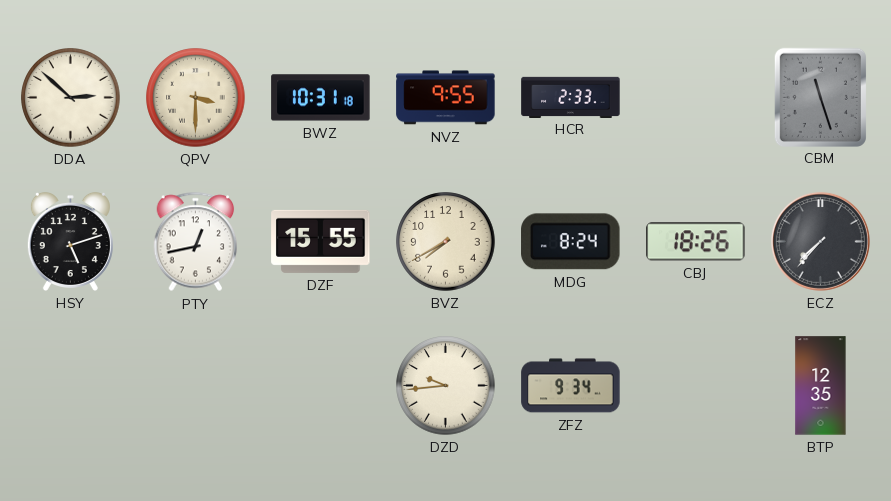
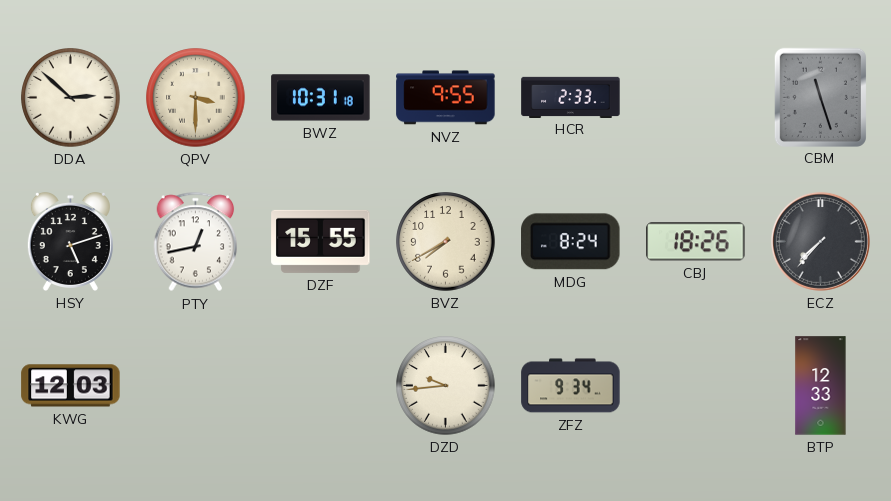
KWG: none -> 12:03
BTP: 12:35 -> 12:33
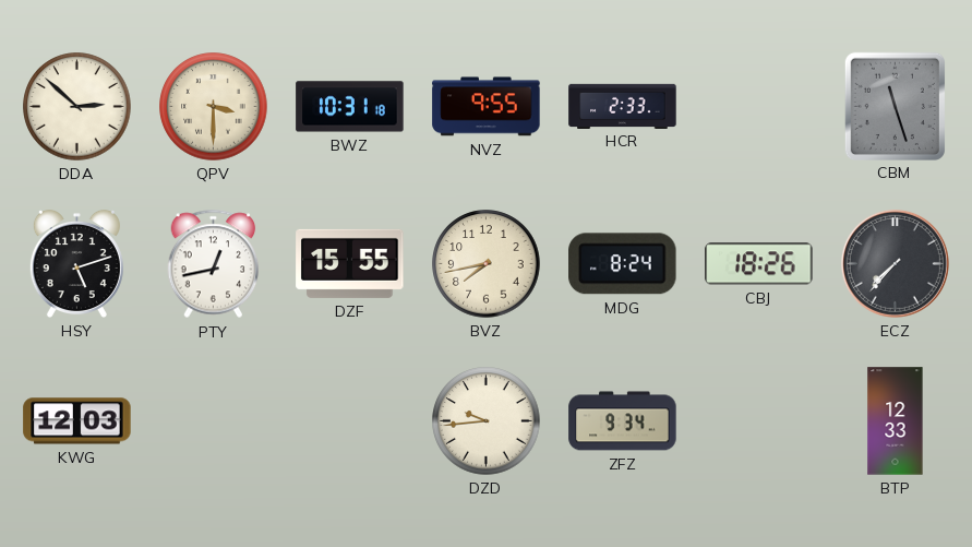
BVZ: 7:40 -> 7:43
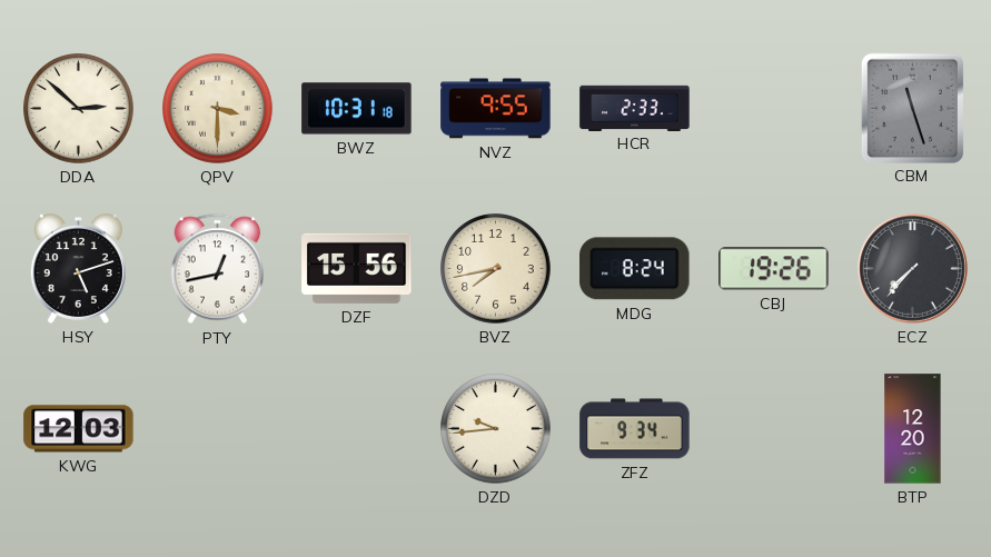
DZF: 15:55 -> 15:56
CBJ: 18:26 -> 19:26
BTP: 12:33 -> 12:20
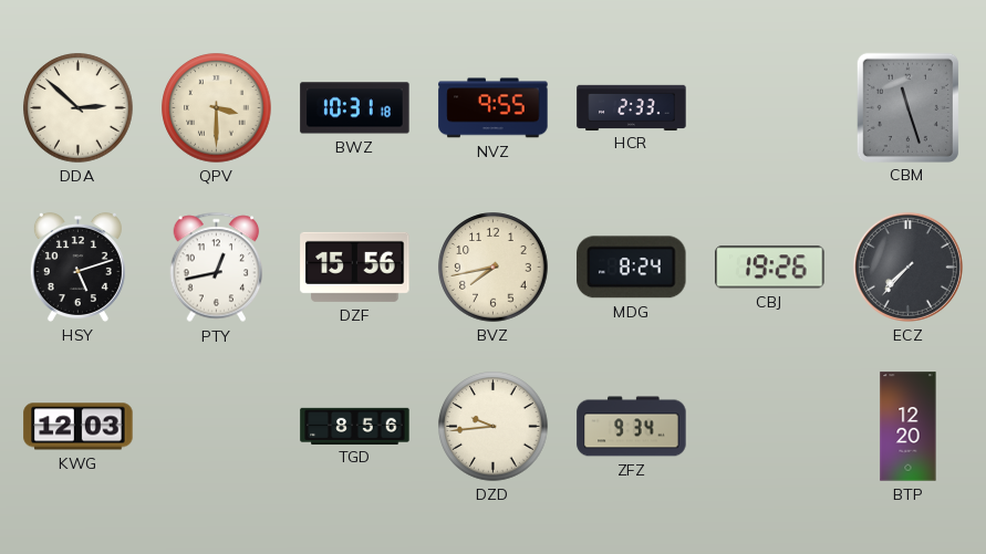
TGD: none -> 8:56
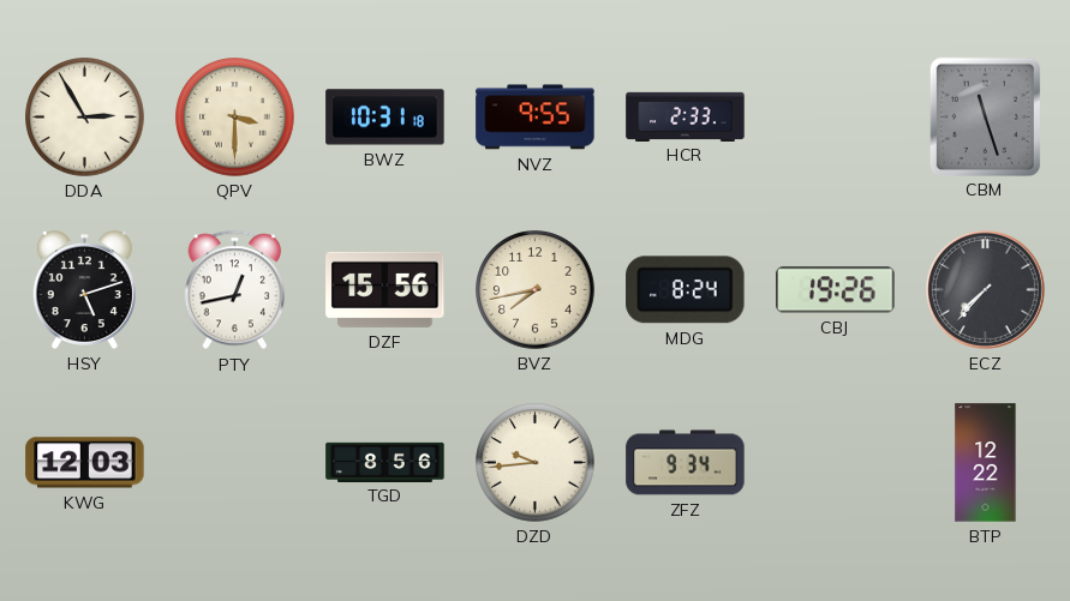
DDA: 2:52 -> 2:55
BTP: 12:20 -> 12:22
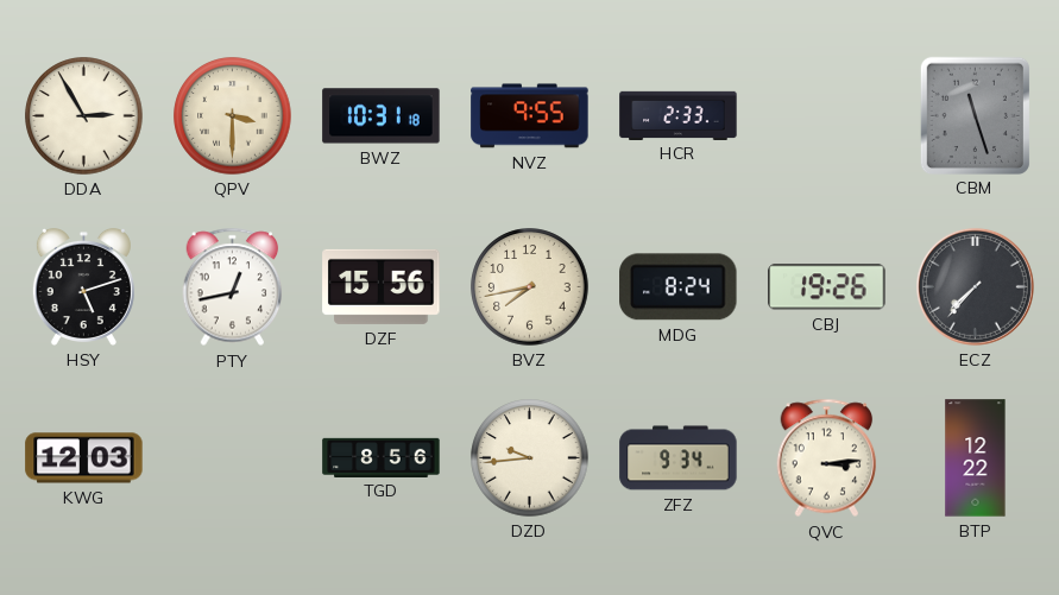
QVC: none -> 3:14
